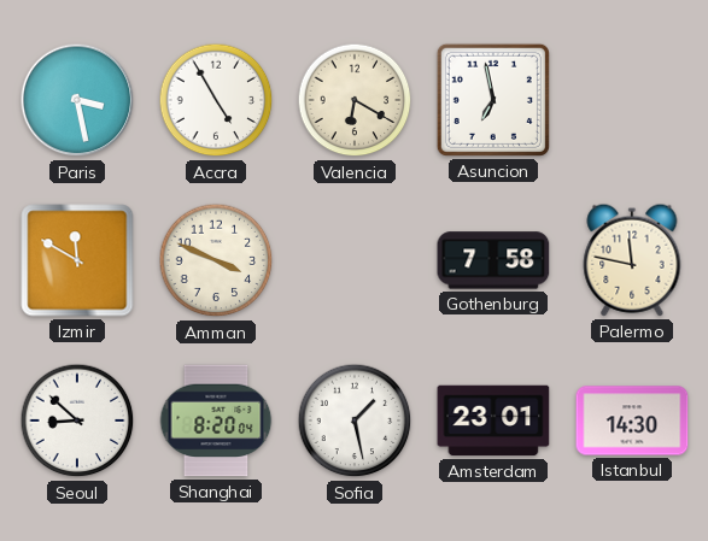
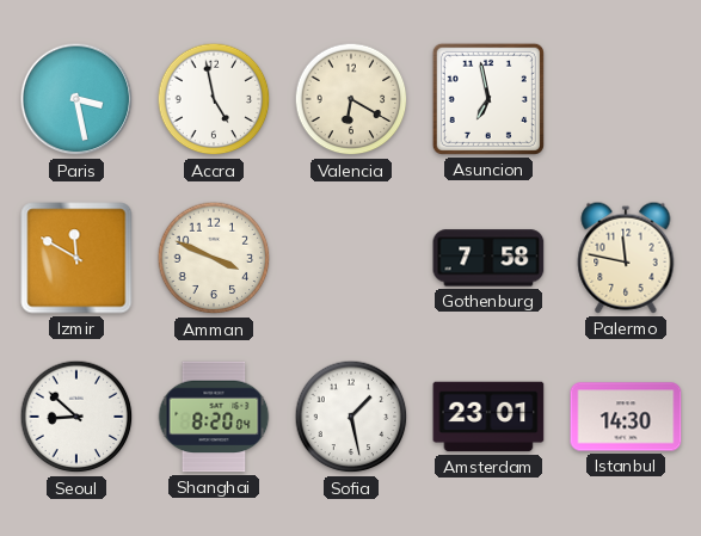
Accra: 4:55 -> 4:58
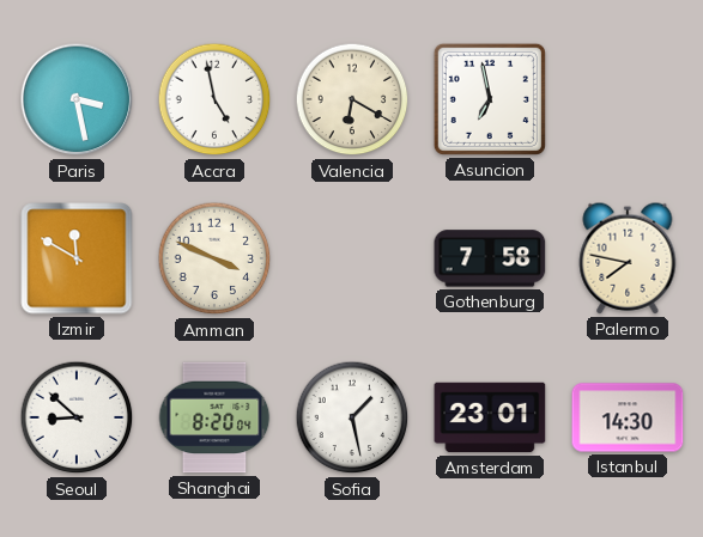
Palermo: 11:47 -> 7:47
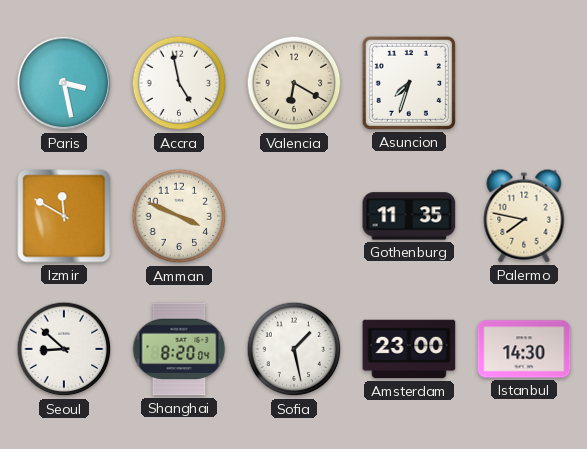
Asuncion: 6:58 -> 7:33
Gothenburg: 7:58 -> 11:35
Amsterdam: 23:01 -> 23:00
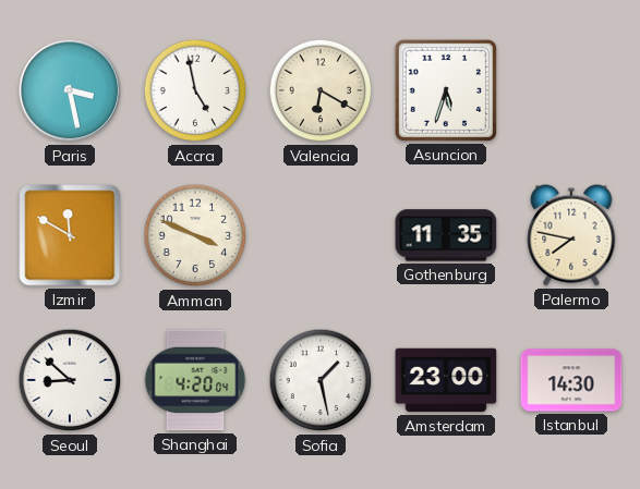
Asuncion: 7:33 -> 5:33
Shanghai: 8:20 -> 4:20
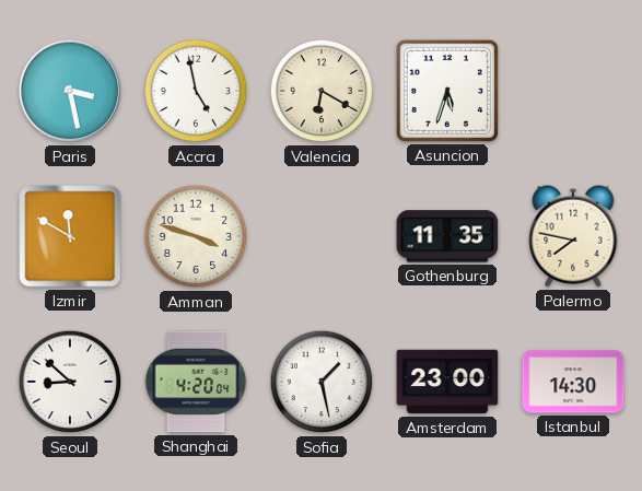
Amman: 3:49 -> 3:48
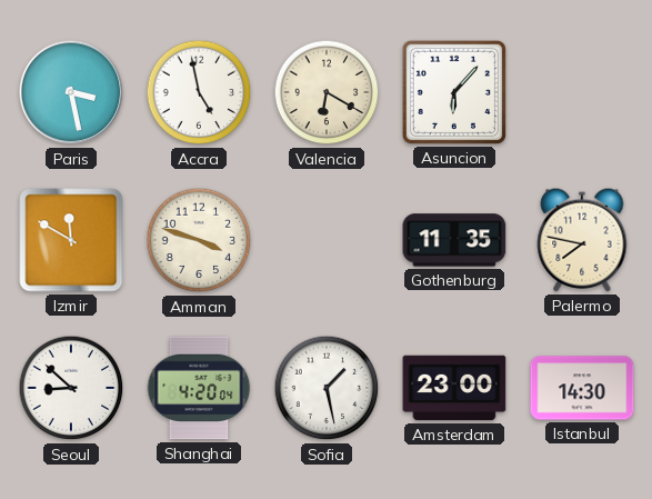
Asuncion: 5:33 -> 6:07
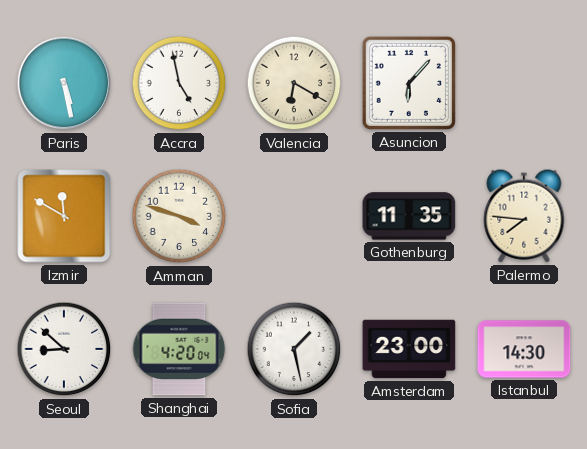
Paris: 3:28 -> 5:28
Palermo: 7:47 -> 7:46
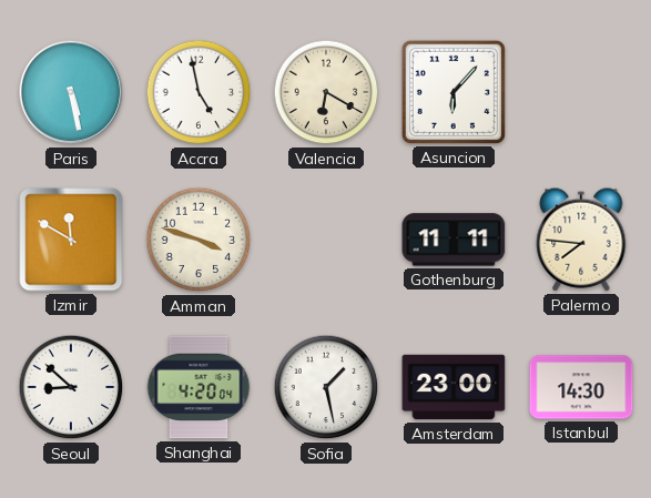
Gothenburg: 11:35 -> 11:11
